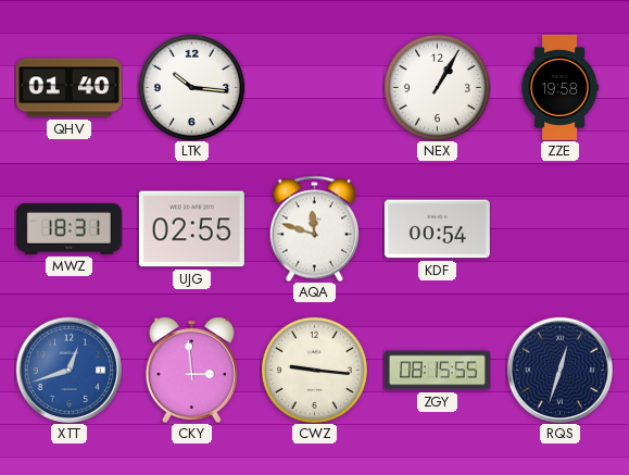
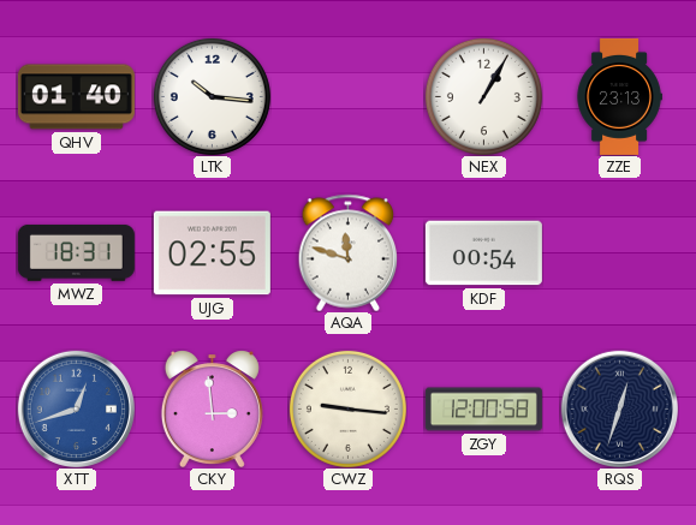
ZZE: 19:58 -> 23:13
ZGY: 08:15 -> 12:00
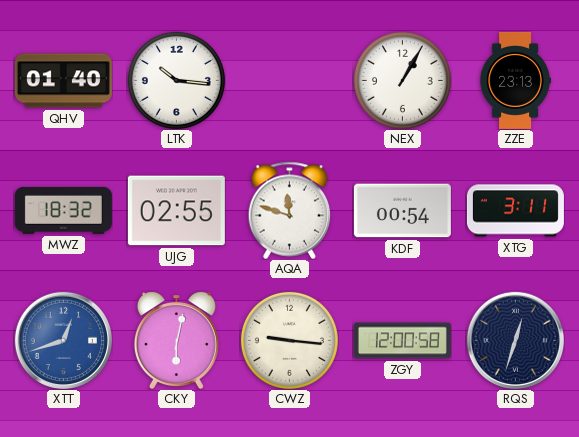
MWZ: 18:31 -> 18:32
XTG: none -> 3:11
CKY: 2:59 -> 6:02
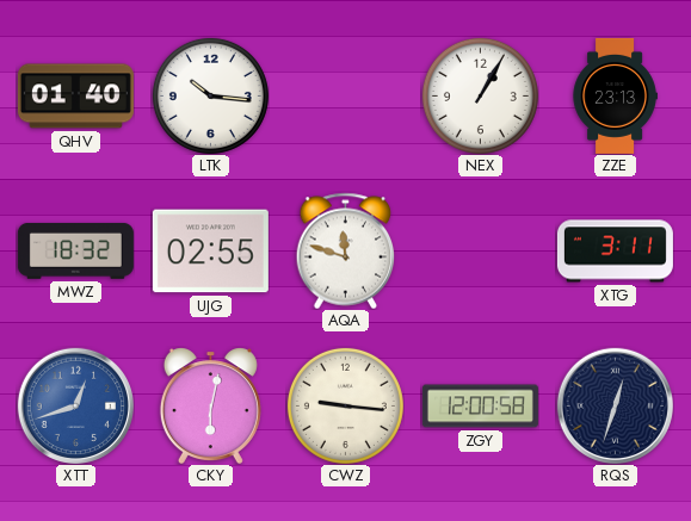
KDF: 00:54 -> none
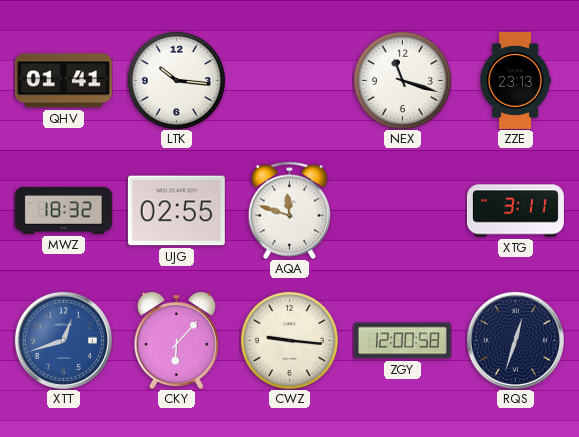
QHV: 01:40 -> 01:41
NEX: 1:05 -> 11:18
CKY: 6:02 -> 6:07
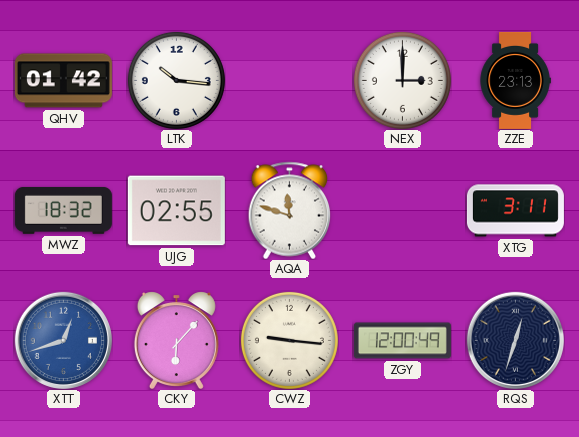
QHV: 01:41 -> 01:42
NEX: 11:18 -> 3:00
ZGY: 12:00:58 -> 12:00:49
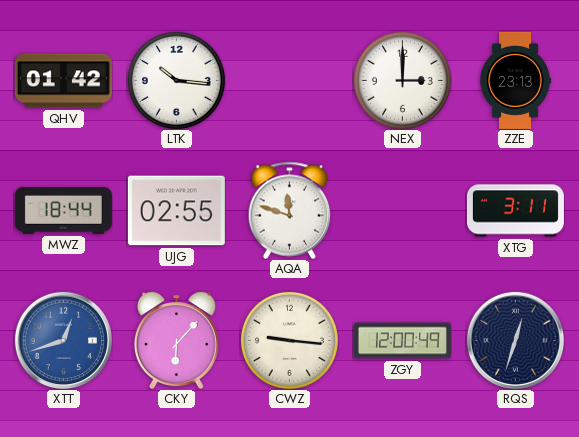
MWZ: 18:32 -> 18:44
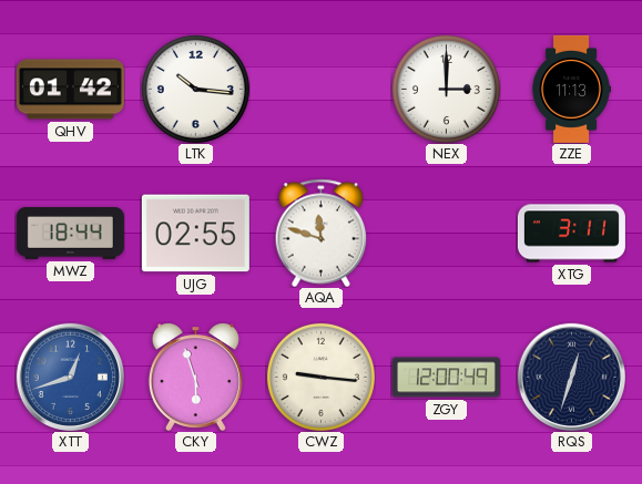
ZZE: 23:13 -> 11:13
CKY: 6:07 -> 5:57
